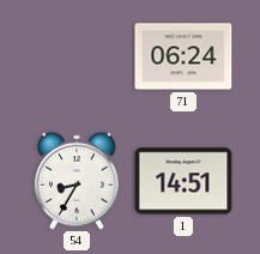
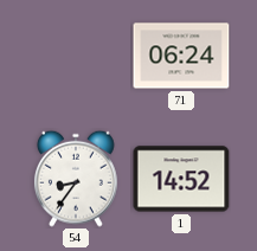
54: 8:35 -> 8:36
1: 14:51 -> 14:52
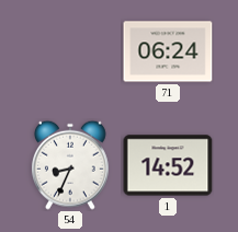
54: 8:36 -> 8:34
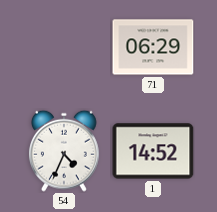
71: 06:24 -> 06:29
54: 8:34 -> 4:34
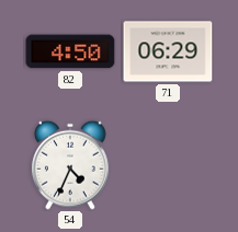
82: none -> 4:50
1: 14:52 -> none
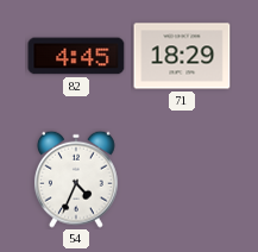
82: 4:50 -> 4:45
71: 06:29 -> 18:29
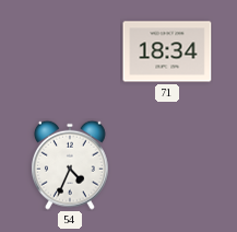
82: 4:45 -> none
71: 18:29 -> 18:34
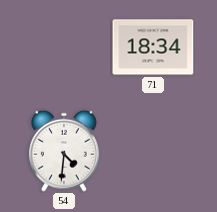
54: 4:34 -> 4:31
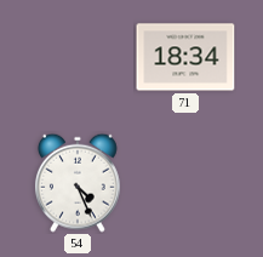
54: 4:31 -> 4:26
